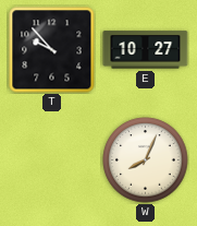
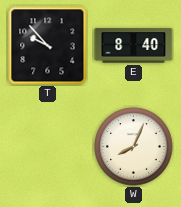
E: 10:27 -> 8:40
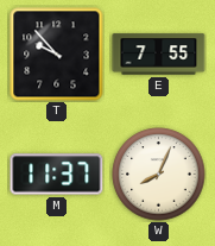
E: 8:40 -> 7:55
M: none -> 11:37
